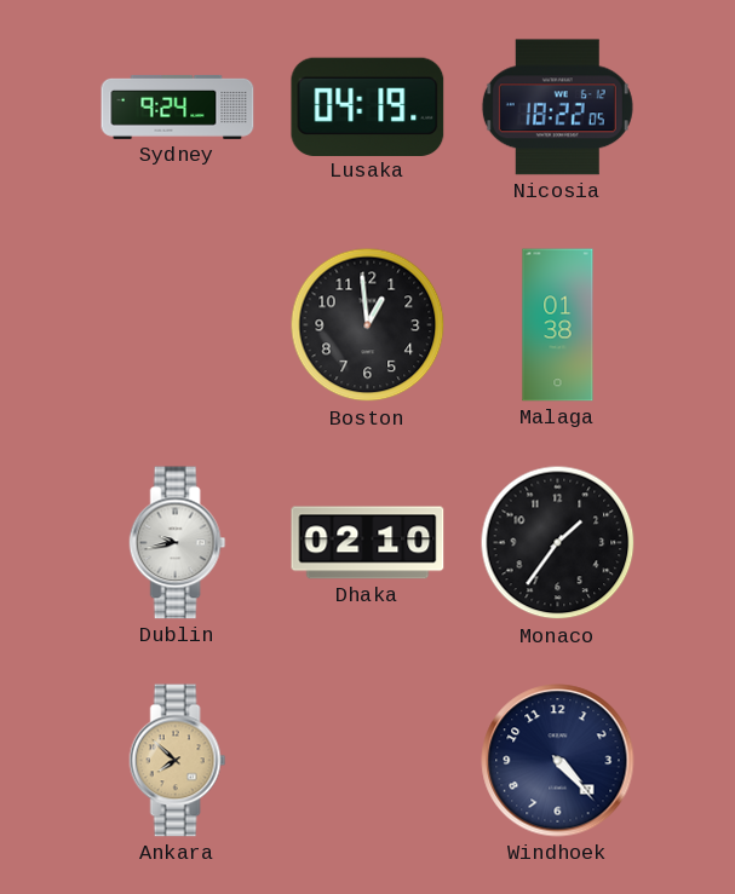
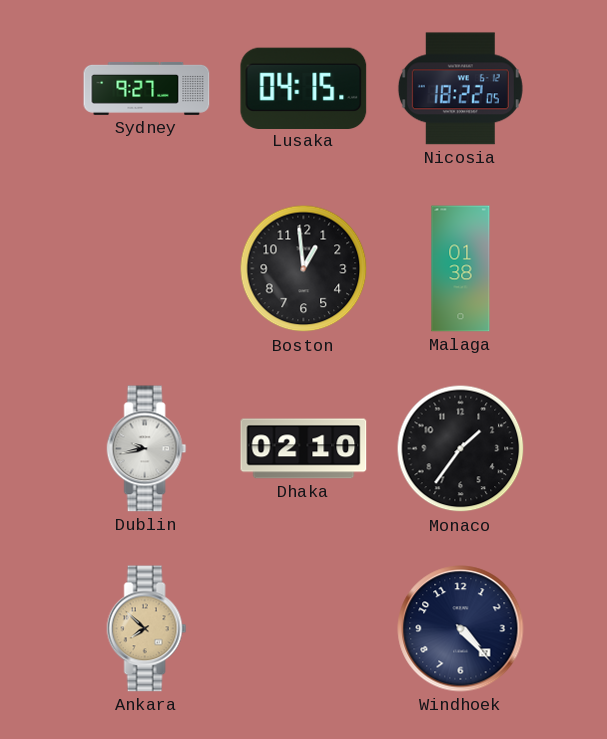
Sydney: 9:24 -> 9:27
Lusaka: 04:19 -> 04:15
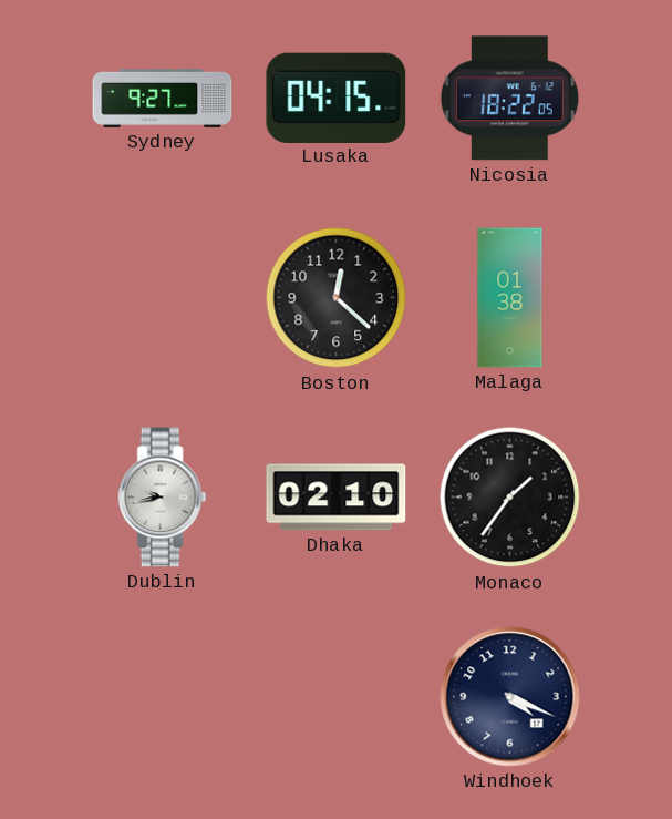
Boston: 12:59 -> 12:22
Ankara: 7:52 -> none
Windhoek: 4:23 -> 4:19
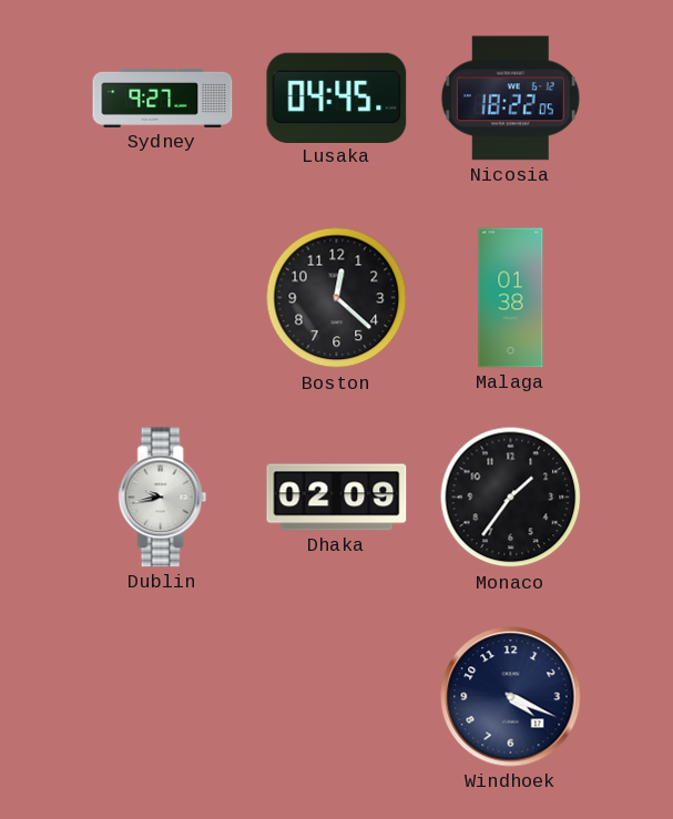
Lusaka: 04:15 -> 04:45
Dhaka: 02:10 -> 02:09
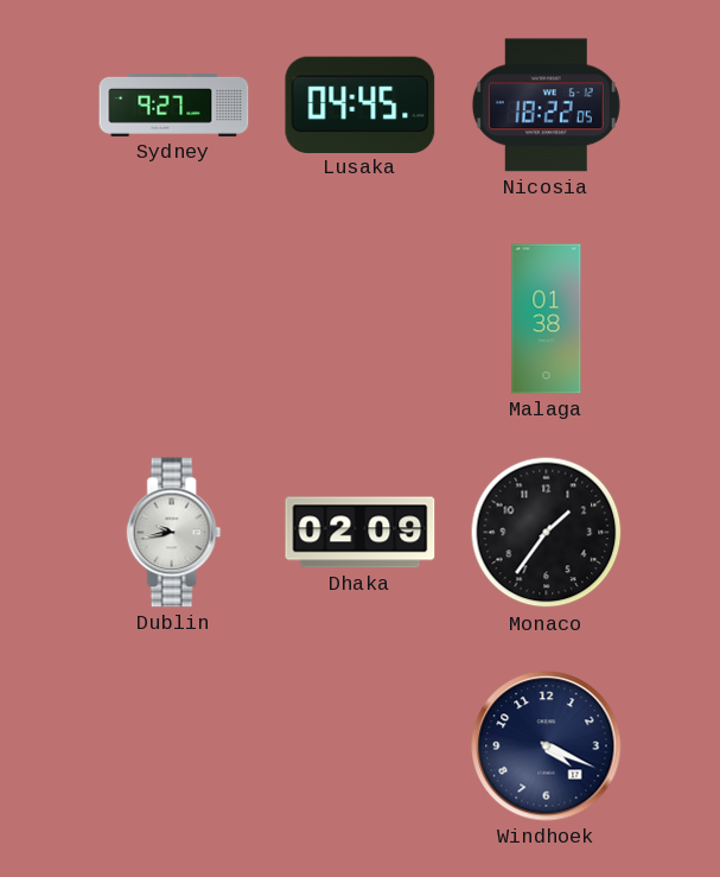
Boston: 12:22 -> none
